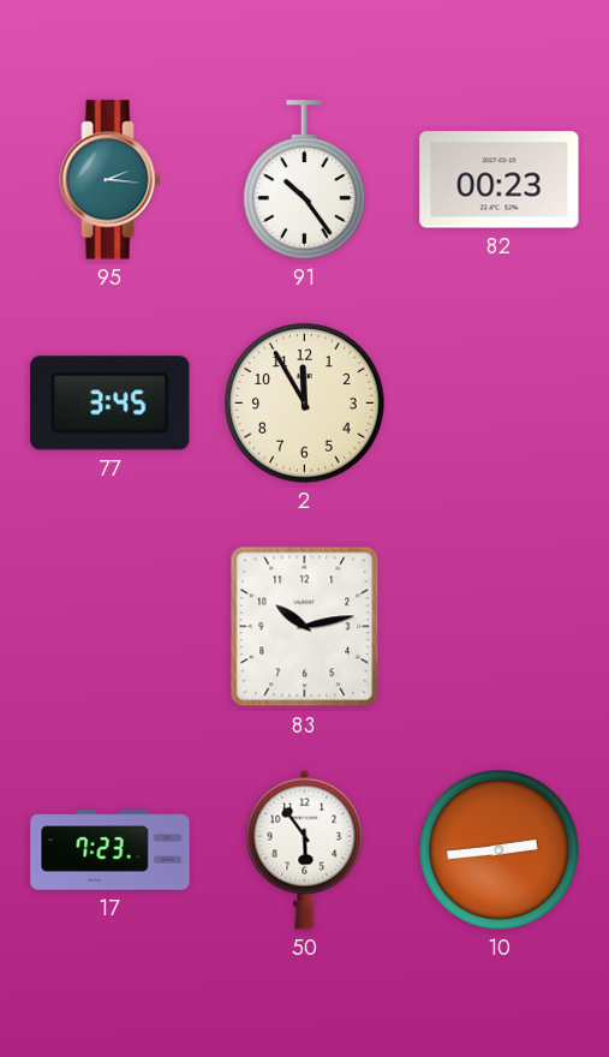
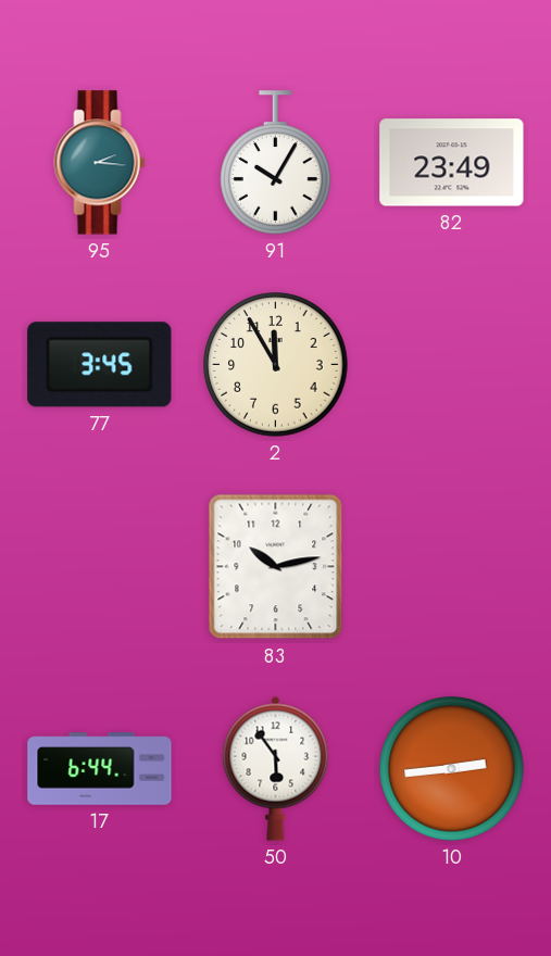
91: 10:24 -> 10:05
82: 00:23 -> 23:49
17: 7:23 -> 6:44
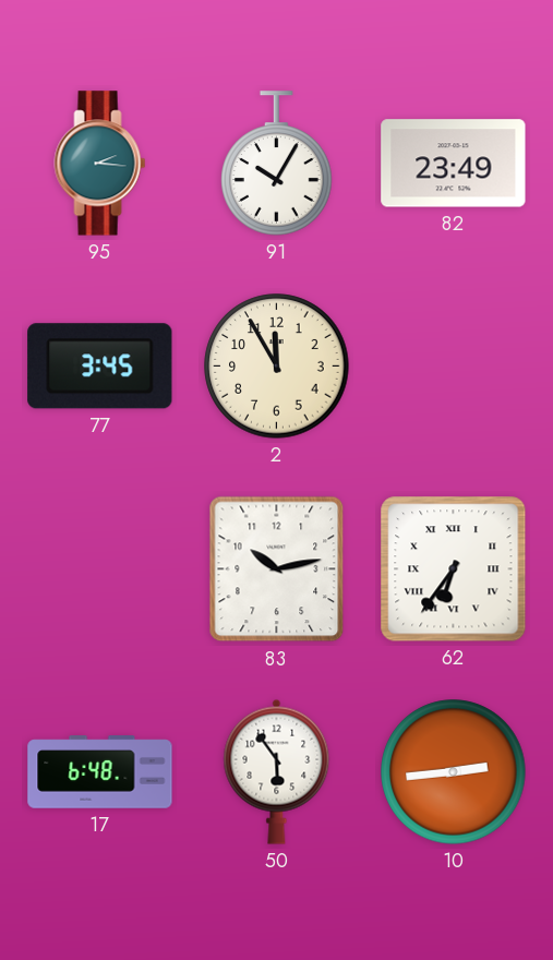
62: none -> 6:36
17: 6:44 -> 6:48
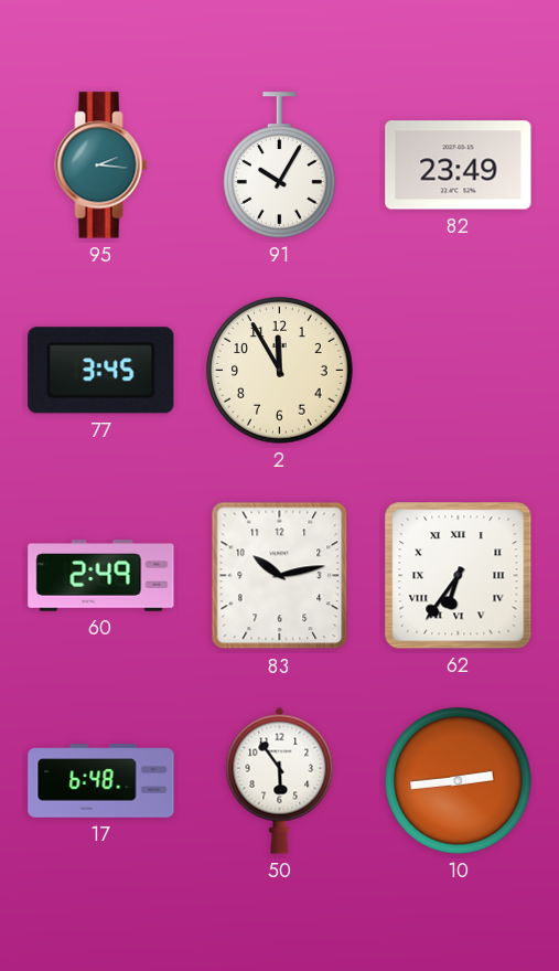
60: none -> 2:49
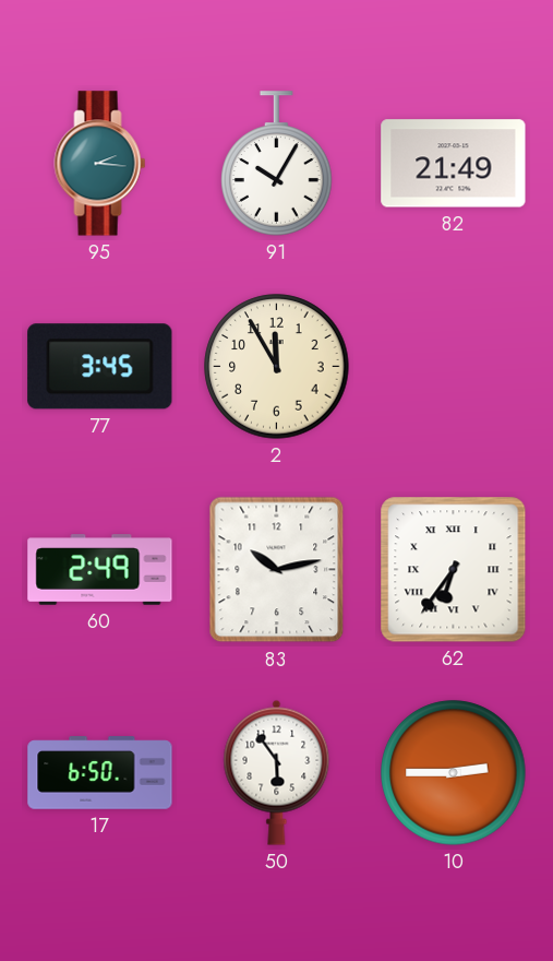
82: 23:49 -> 21:49
17: 6:48 -> 6:50
10: 2:44 -> 2:45
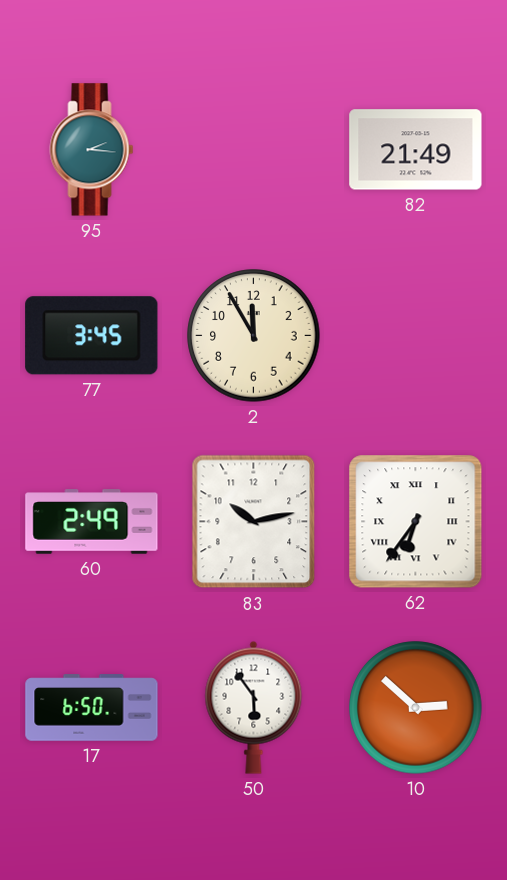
91: 10:05 -> none
10: 2:45 -> 2:52
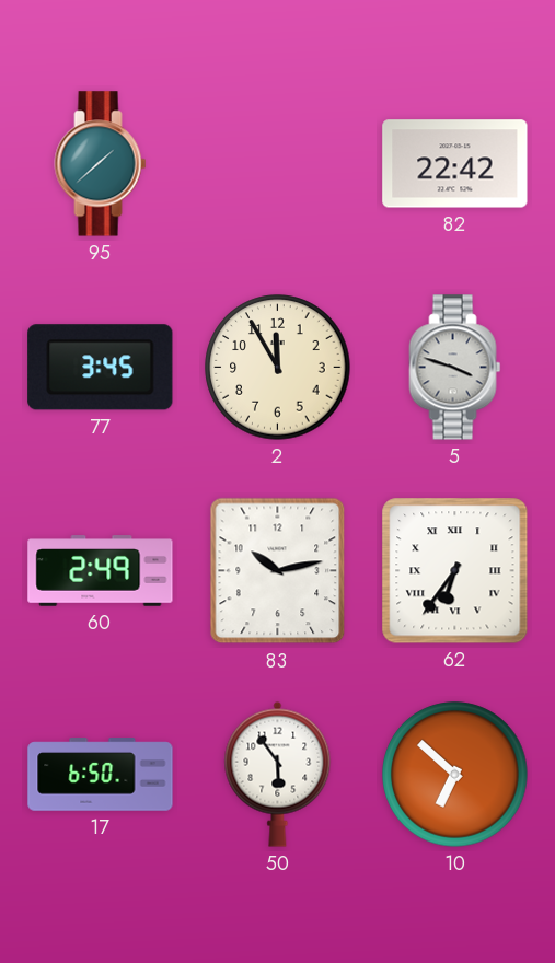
95: 2:16 -> 1:38
82: 21:49 -> 22:42
5: none -> 3:48
10: 2:52 -> 6:52
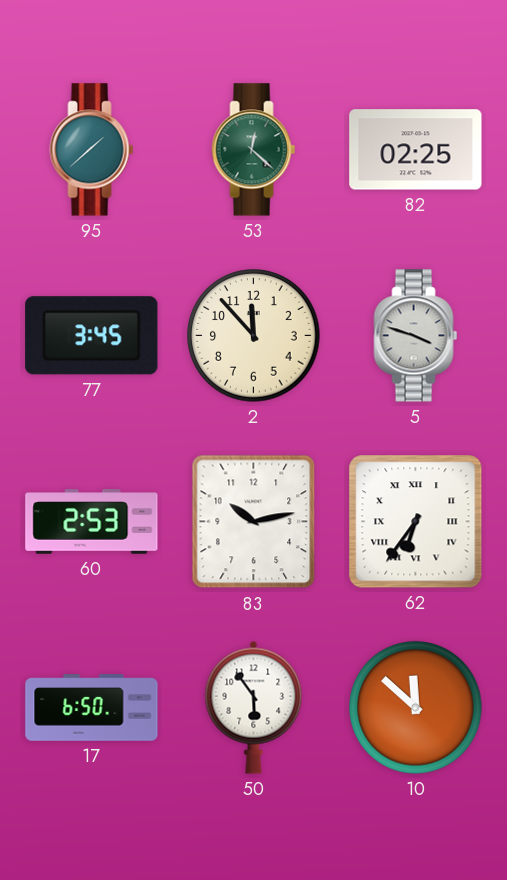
53: none -> 12:22
82: 22:42 -> 02:25
2: 11:55 -> 11:53
60: 2:49 -> 2:53
10: 6:52 -> 11:52
